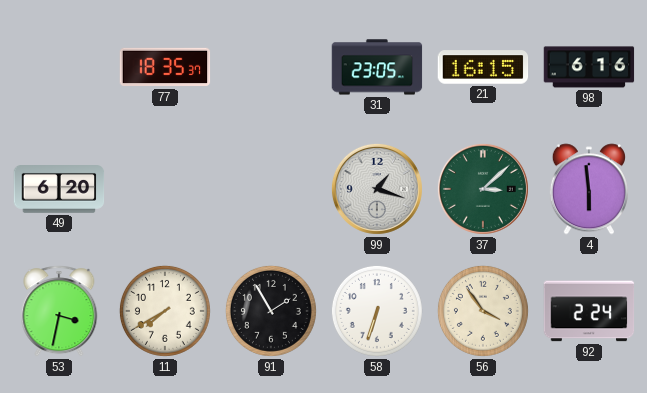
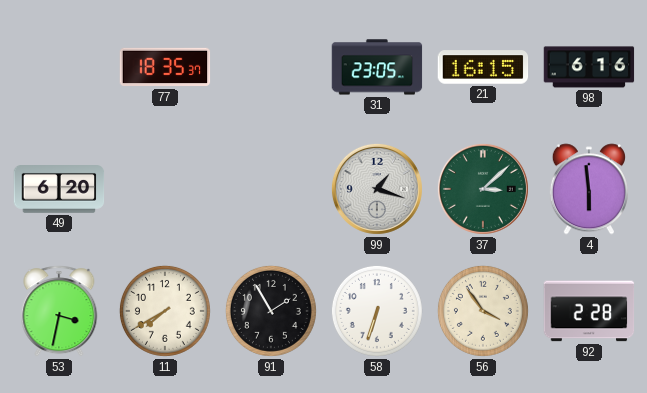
92: 2:24 -> 2:28
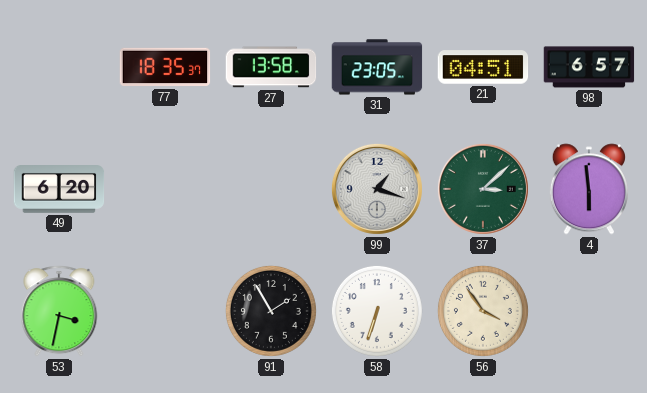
27: none -> 13:58
21: 16:15 -> 04:51
98: 6:16 -> 6:57
11: 7:40 -> none
92: 2:28 -> none
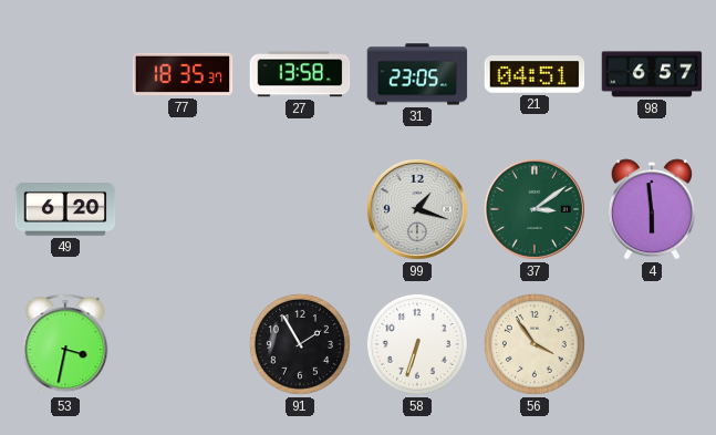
37: 3:08 -> 3:09
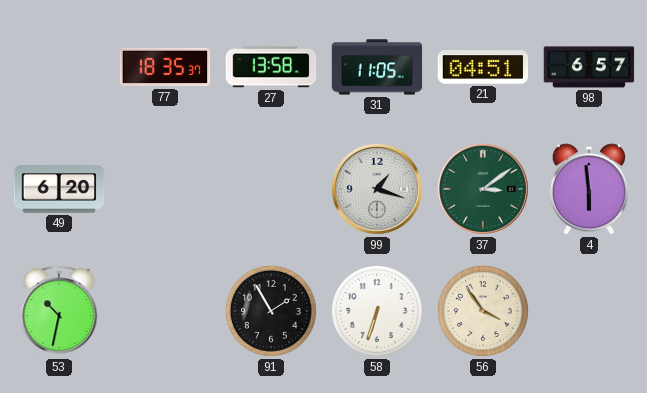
31: 23:05 -> 11:05
53: 3:32 -> 10:32
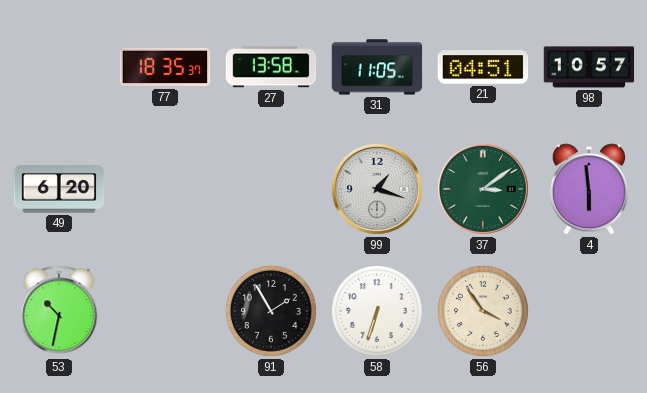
98: 6:57 -> 10:57
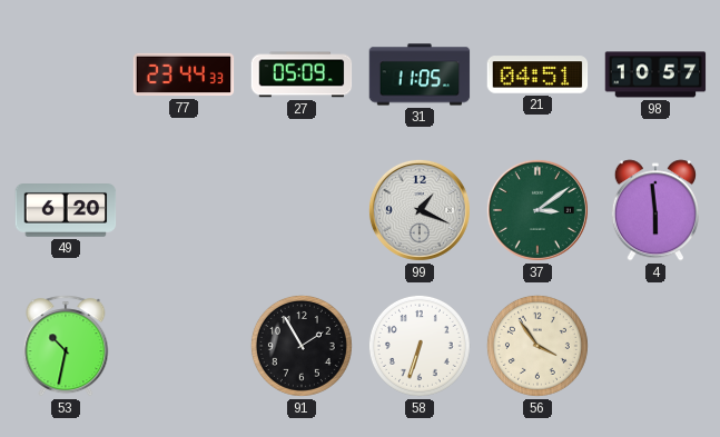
77: 18:35 -> 23:44
27: 13:58 -> 05:09
99: 1:18 -> 1:19
